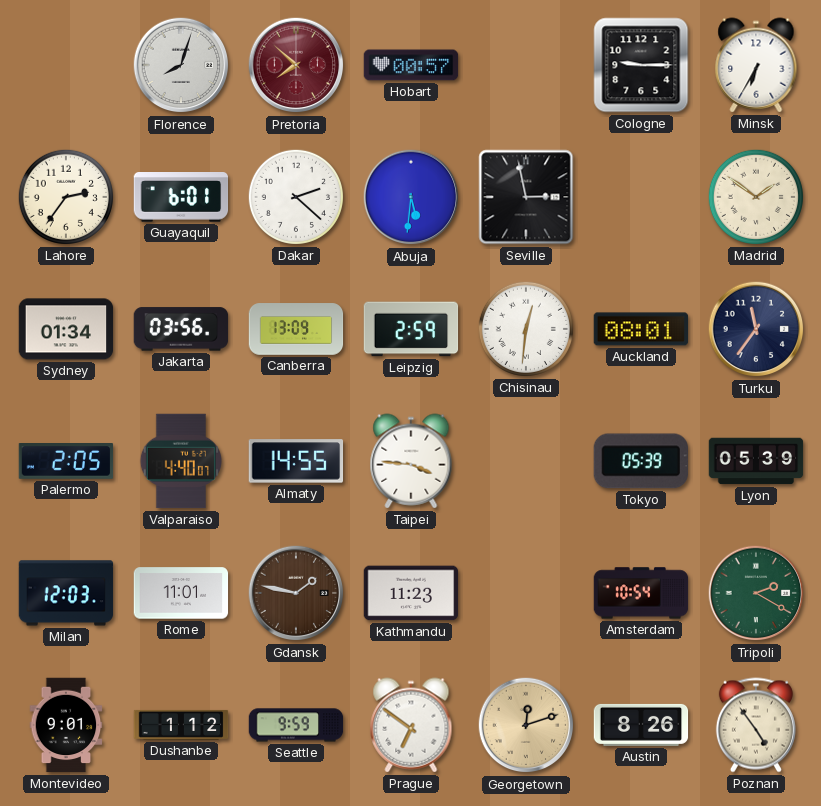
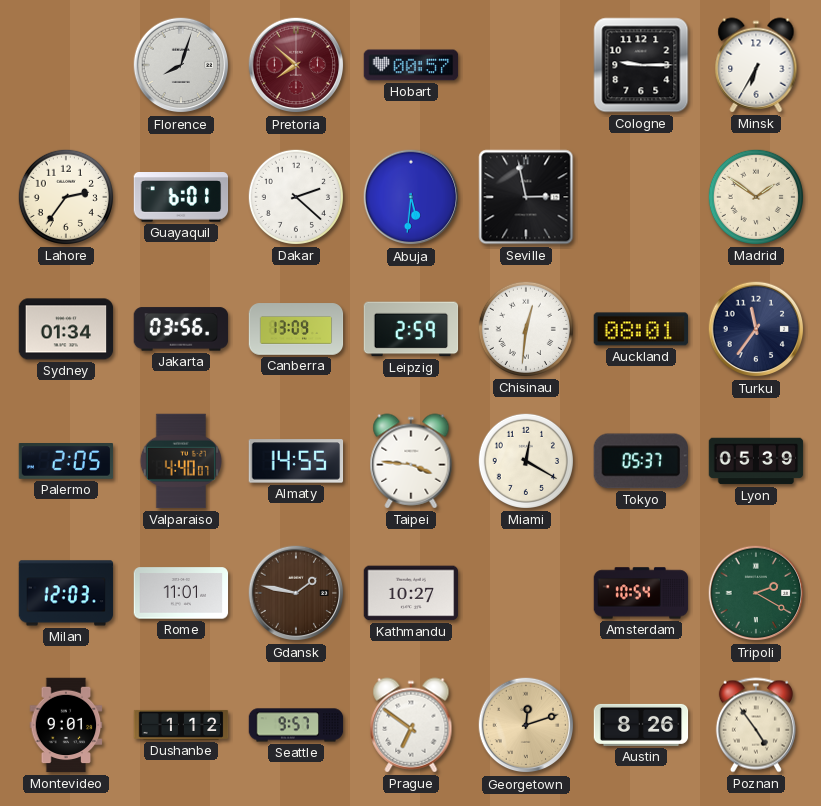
Miami: none -> 12:20
Tokyo: 05:39 -> 05:37
Kathmandu: 11:23 -> 10:27
Seattle: 9:59 -> 9:57
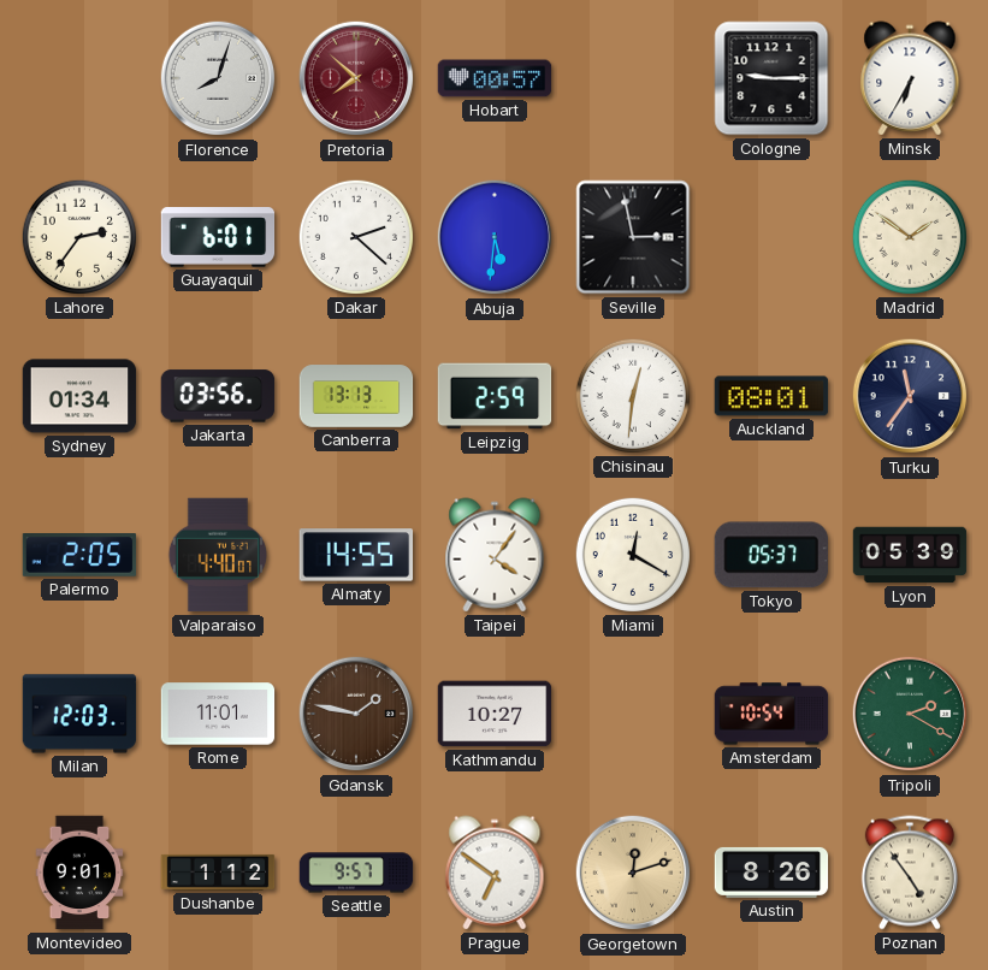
Canberra: 13:09 -> 13:13
Taipei: 3:46 -> 4:06
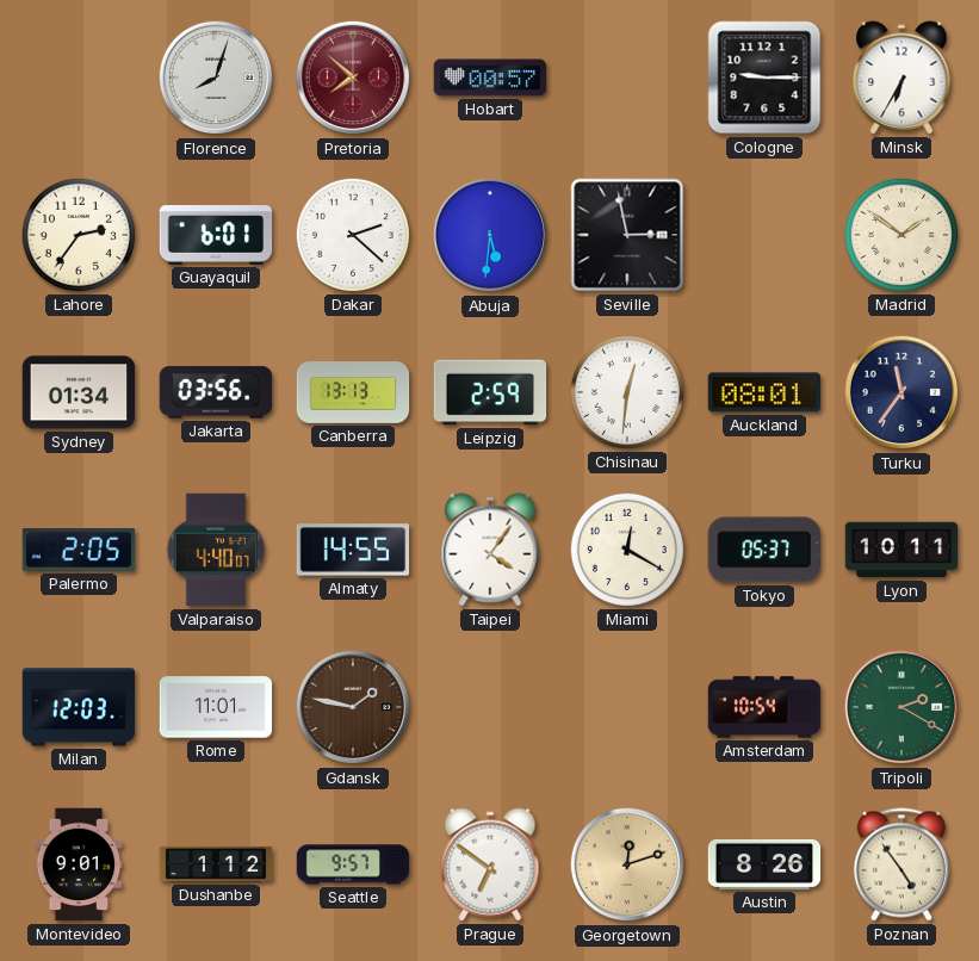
Lyon: 05:39 -> 10:11
Kathmandu: 10:27 -> none
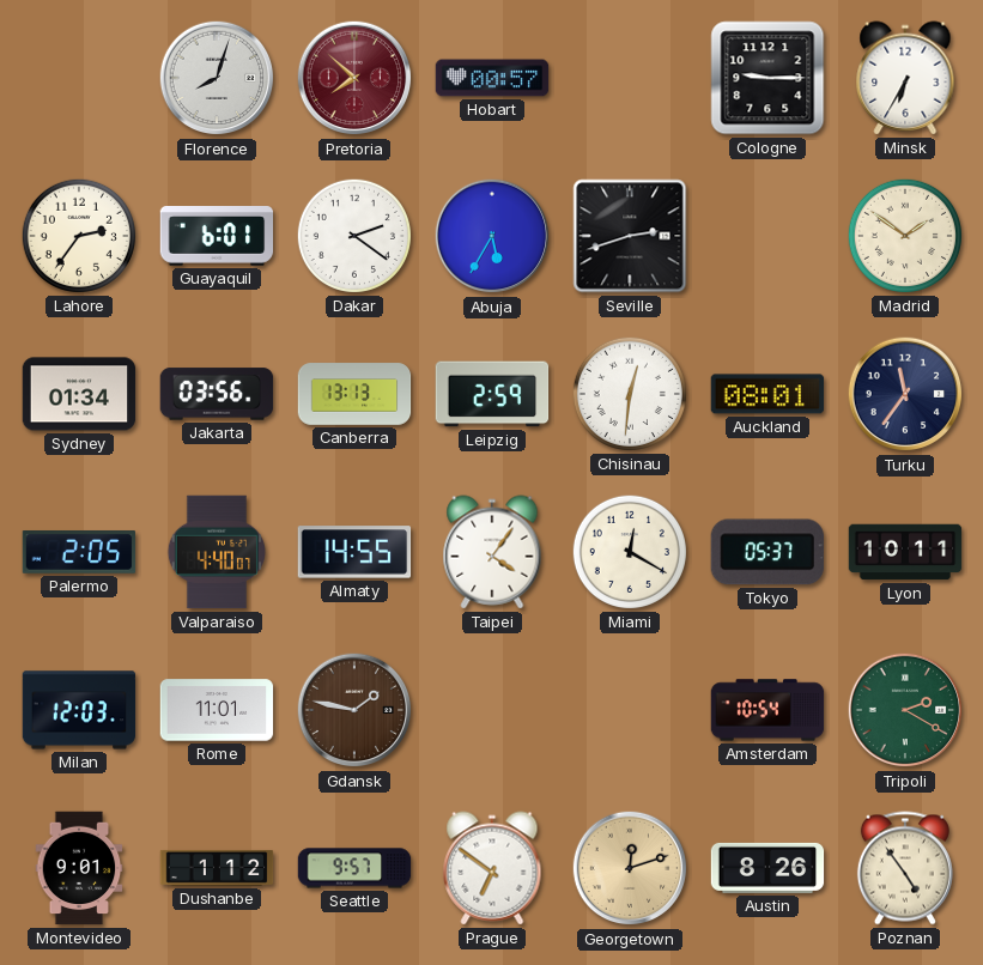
Dakar: 2:22 -> 2:21
Abuja: 5:31 -> 5:35
Seville: 2:58 -> 2:42
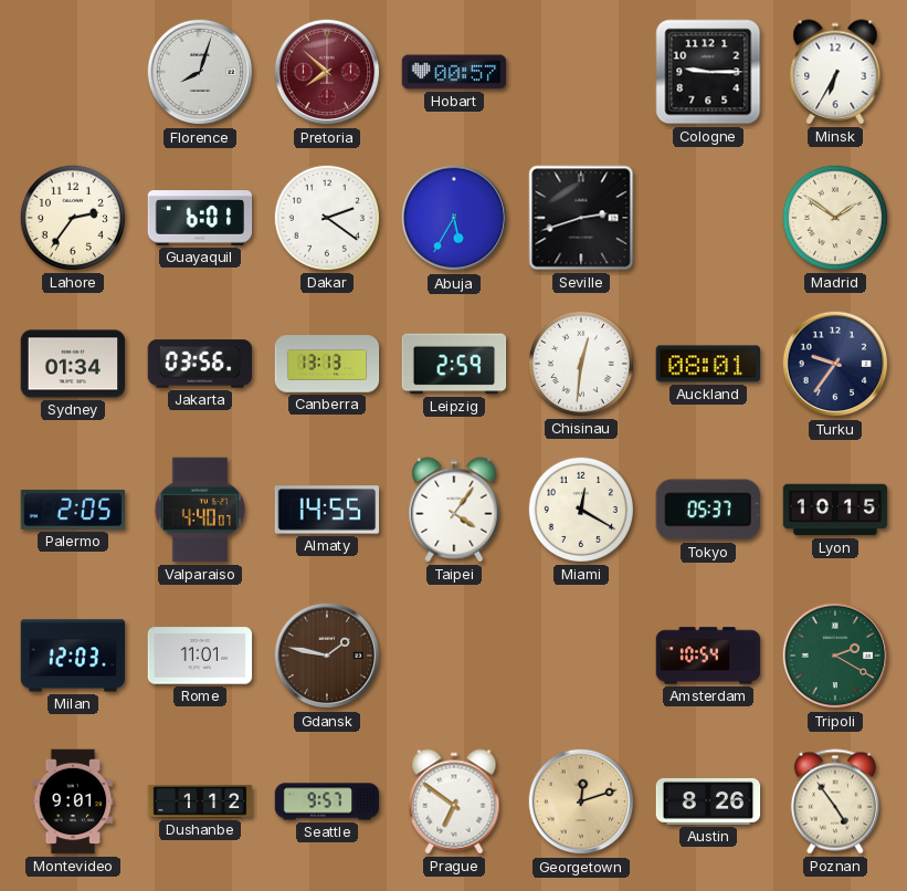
Turku: 11:36 -> 9:36
Lyon: 10:11 -> 10:15
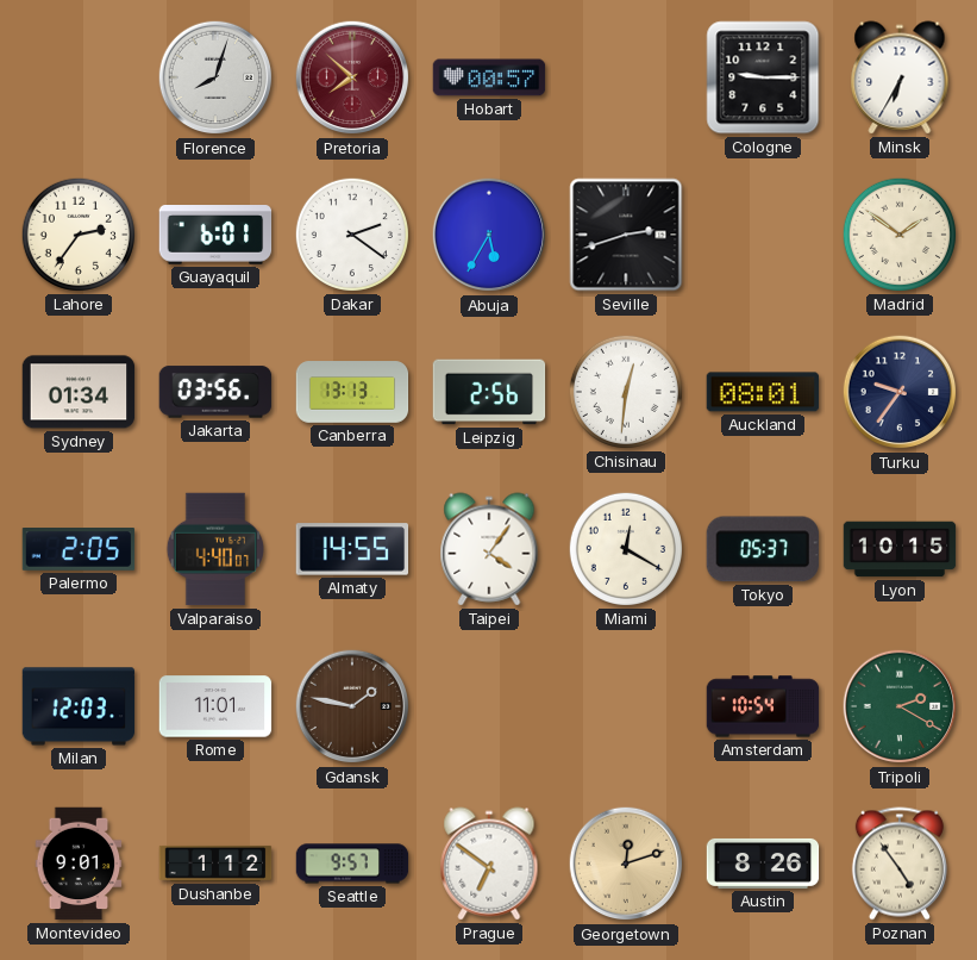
Leipzig: 2:59 -> 2:56
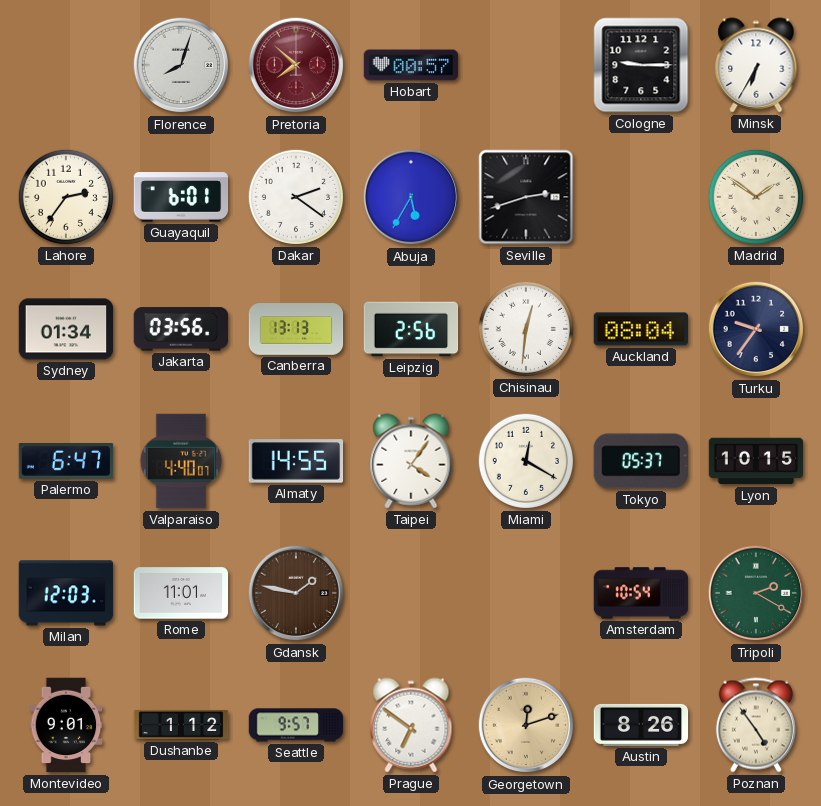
Auckland: 08:01 -> 08:04
Palermo: 2:05 -> 6:47
